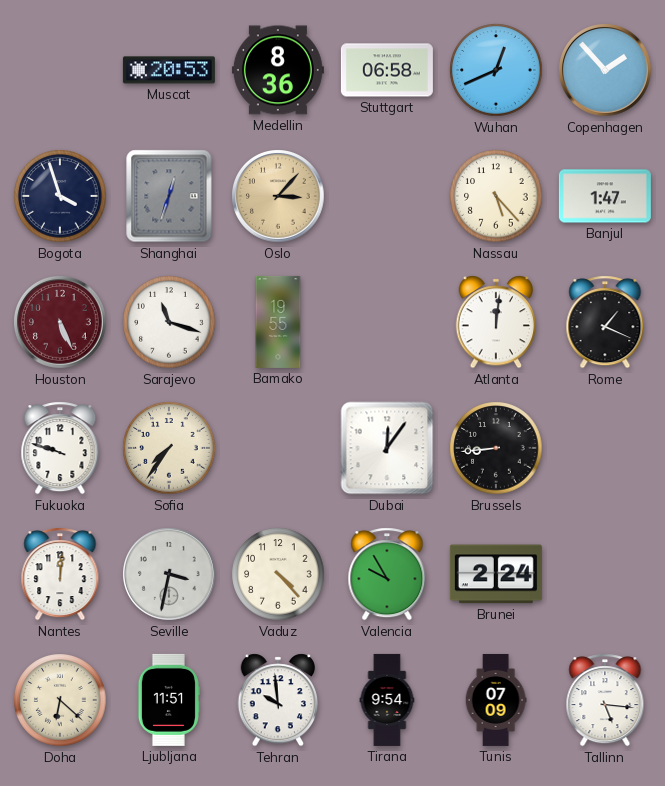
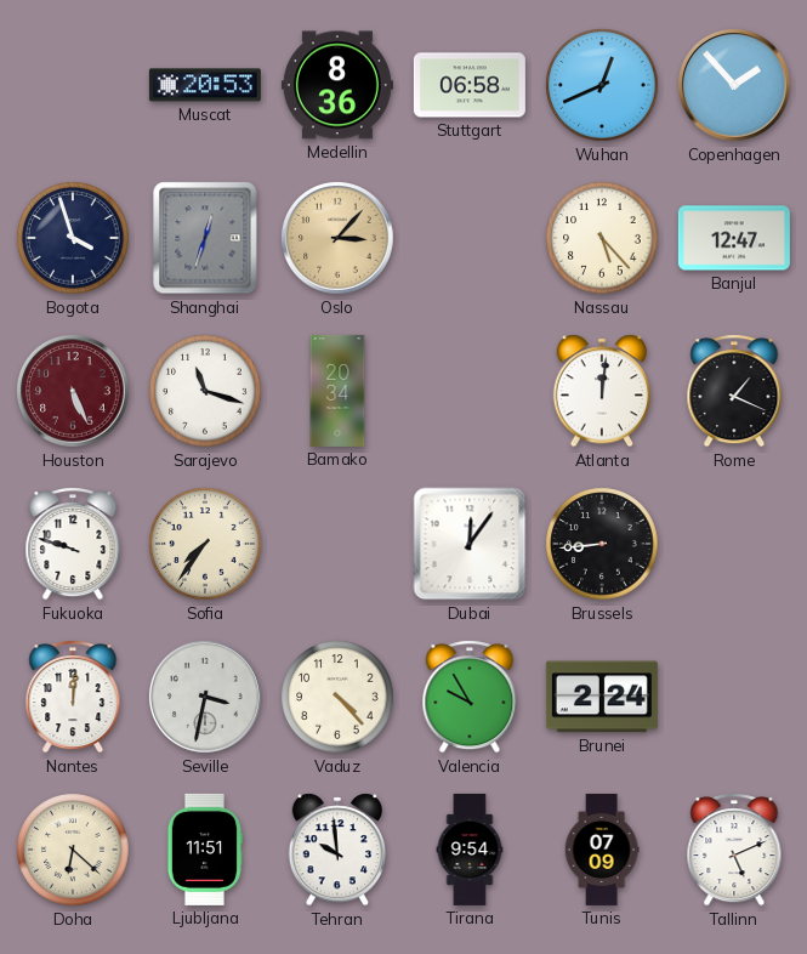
Banjul: 1:47 -> 12:47
Bamako: 19:55 -> 20:34
Tallinn: 5:16 -> 5:11
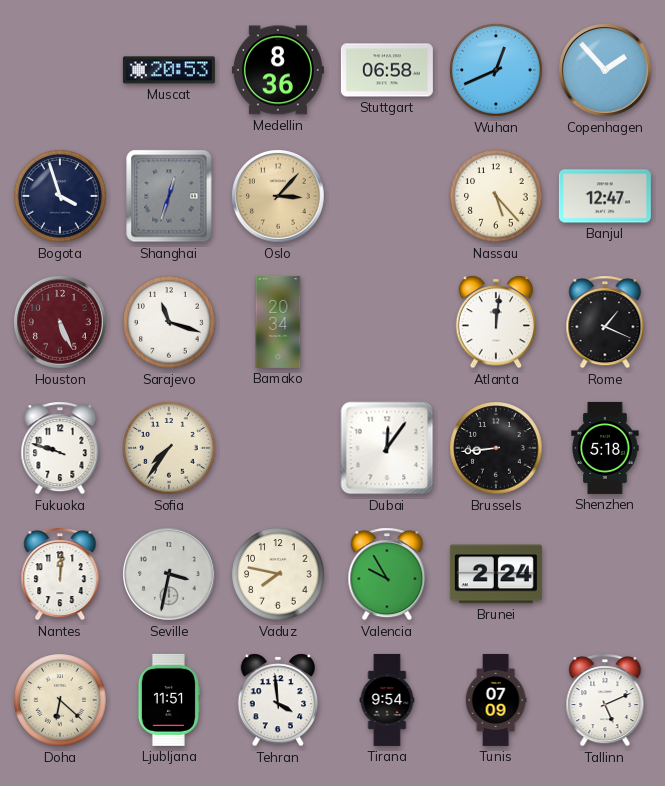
Shenzhen: none -> 5:18
Vaduz: 4:23 -> 7:47
Tehran: 9:59 -> 3:59
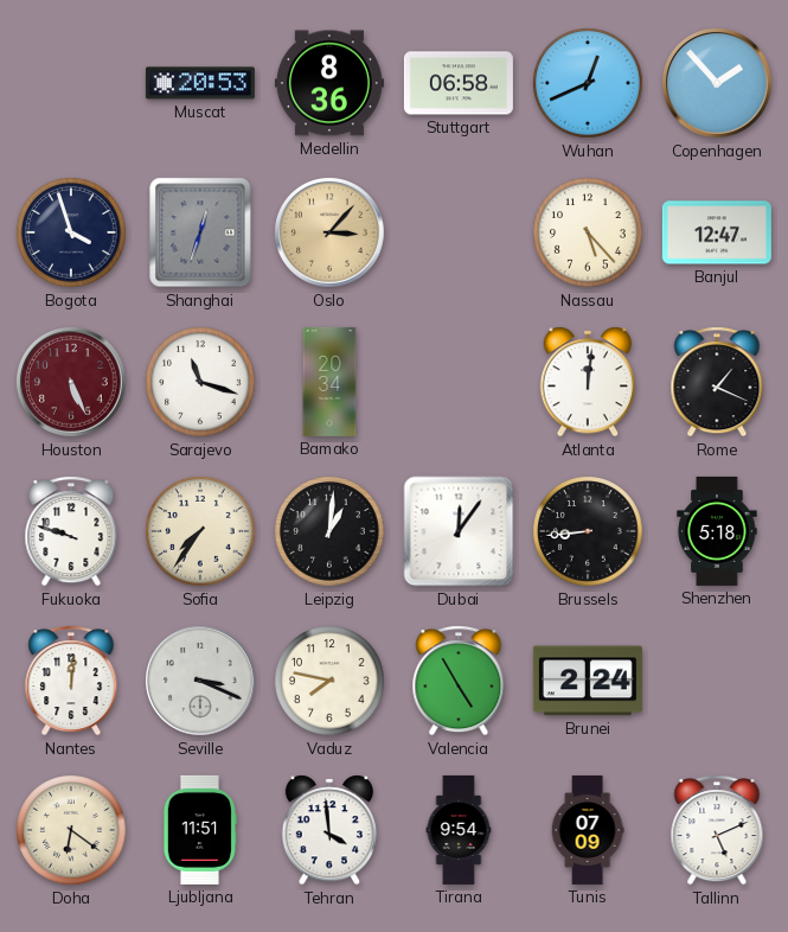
Leipzig: none -> 1:01
Seville: 3:32 -> 3:19
Valencia: 9:55 -> 4:55
Doha: 6:22 -> 6:21
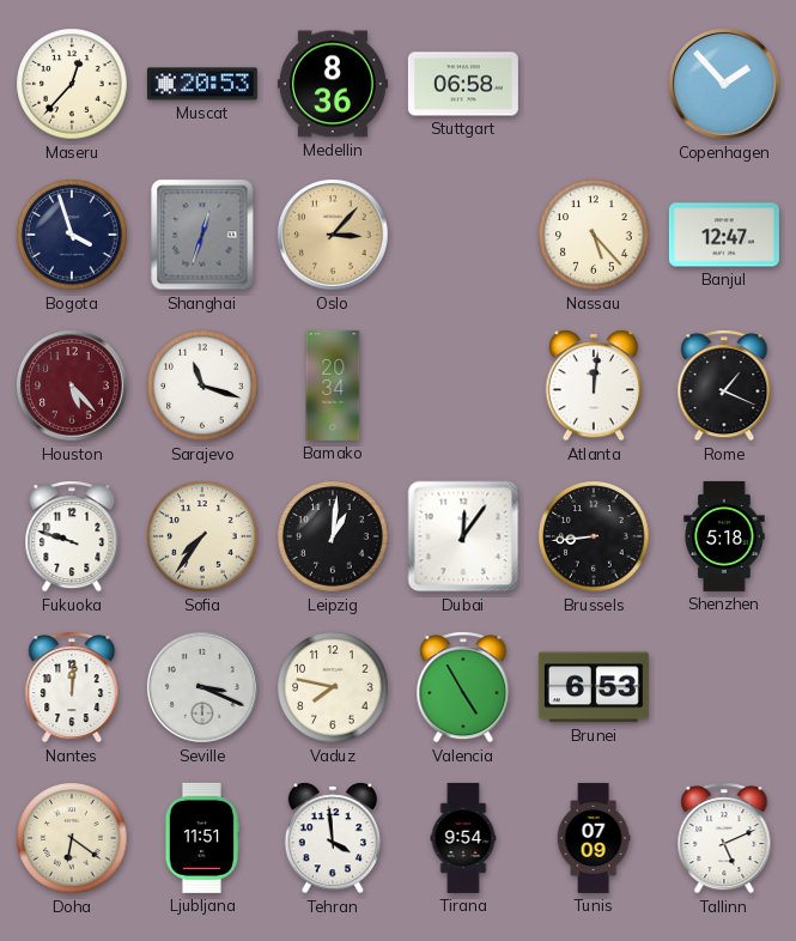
Maseru: none -> 12:37
Wuhan: 12:41 -> none
Houston: 5:26 -> 5:23
Brunei: 2:24 -> 6:53
